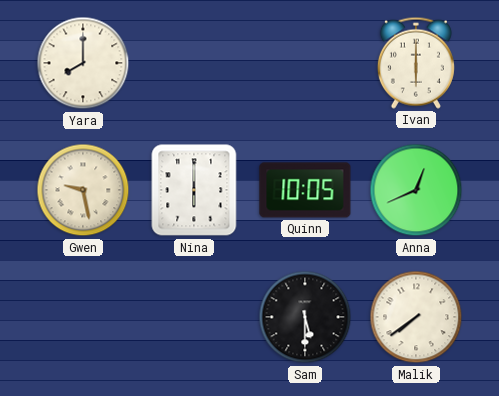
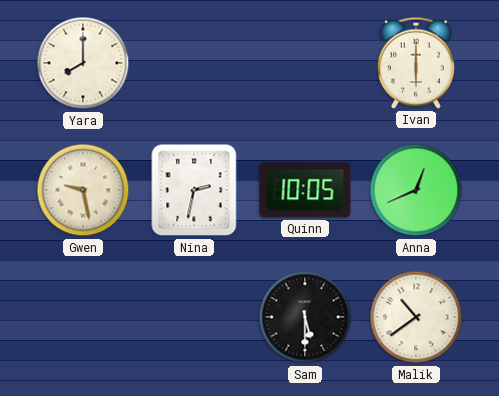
Nina: 6:00 -> 2:32
Malik: 7:39 -> 10:39
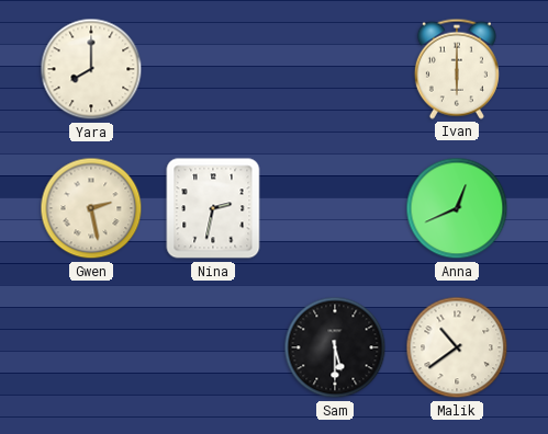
Gwen: 9:28 -> 2:28
Quinn: 10:05 -> none
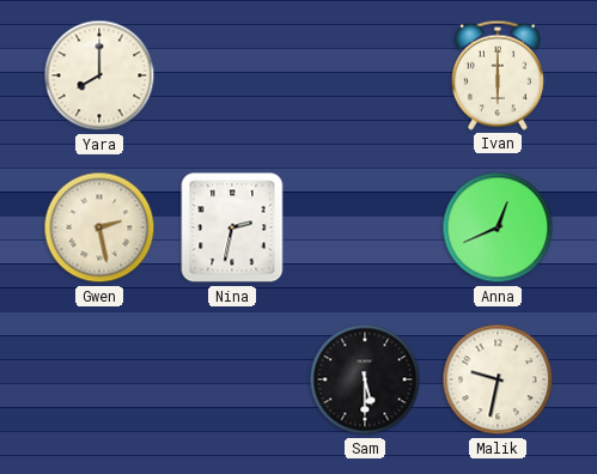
Malik: 10:39 -> 9:32
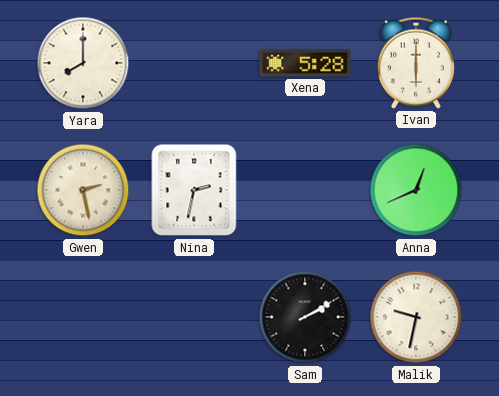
Xena: none -> 5:28
Sam: 5:30 -> 2:10
